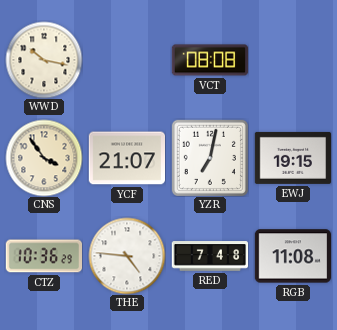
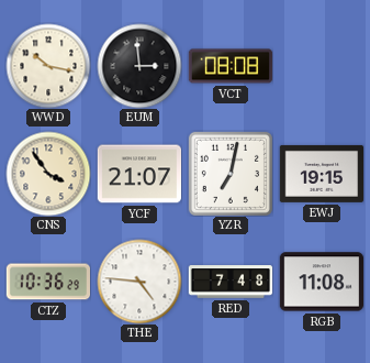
EUM: none -> 2:59
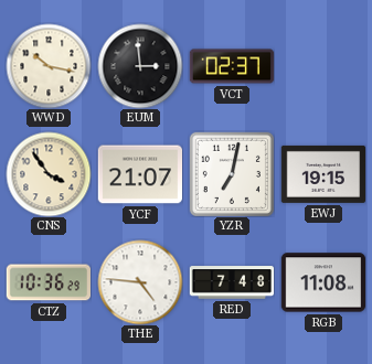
VCT: 08:08 -> 02:37
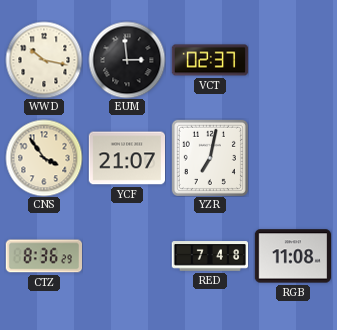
EWJ: 19:15 -> none
CTZ: 10:36 -> 8:36
THE: 4:46 -> none
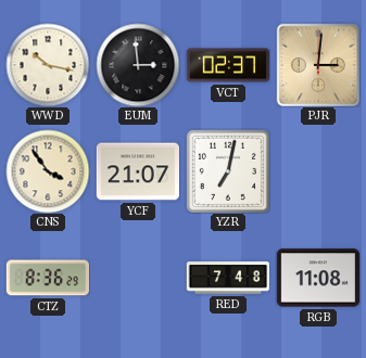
PJR: none -> 3:01
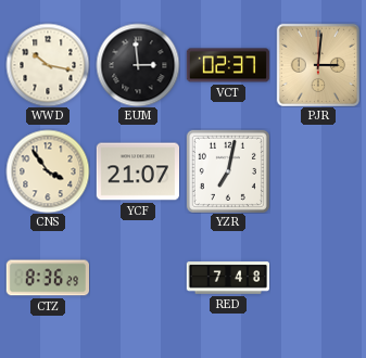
RGB: 11:08 -> none
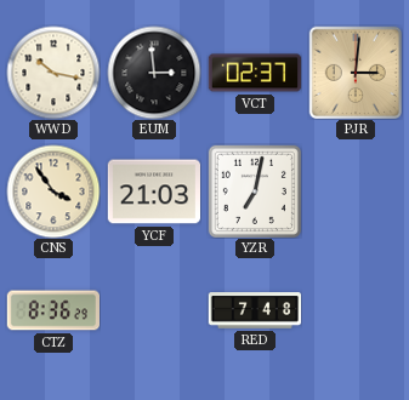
YCF: 21:07 -> 21:03
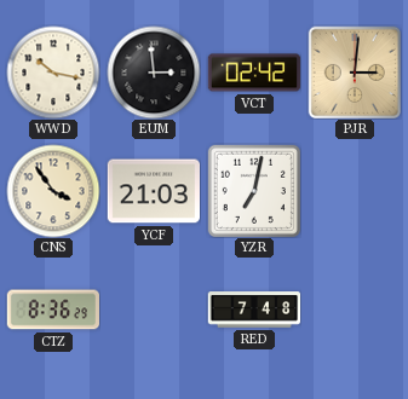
VCT: 02:37 -> 02:42
